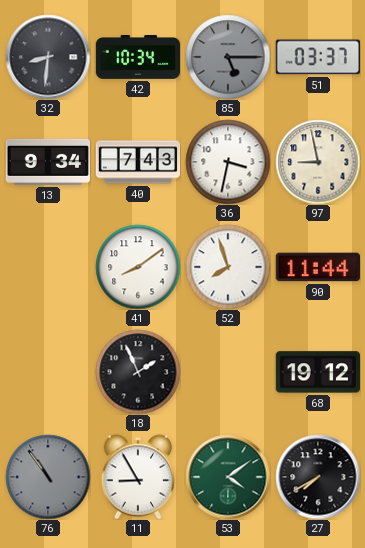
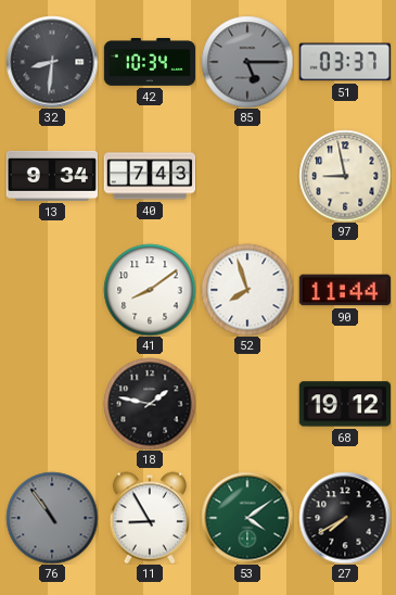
36: 3:32 -> none
18: 1:56 -> 1:47
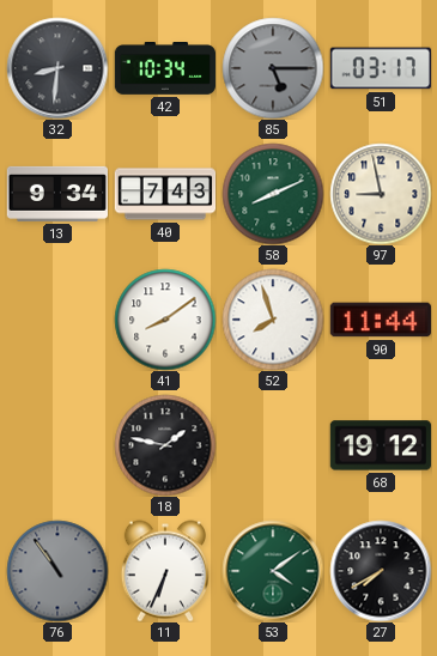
51: 03:37 -> 03:17
58: none -> 8:11
11: 8:55 -> 6:34
